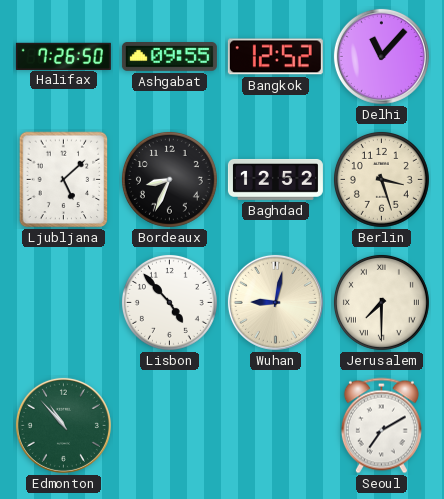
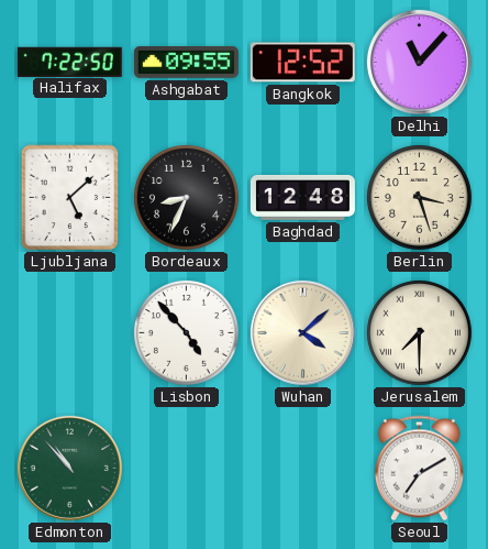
Halifax: 7:26 -> 7:22
Baghdad: 12:52 -> 12:48
Wuhan: 9:02 -> 4:08
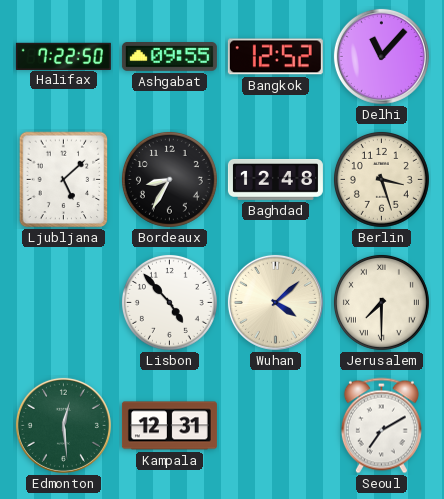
Bordeaux: 8:34 -> 8:35
Edmonton: 10:53 -> 12:29
Kampala: none -> 12:31
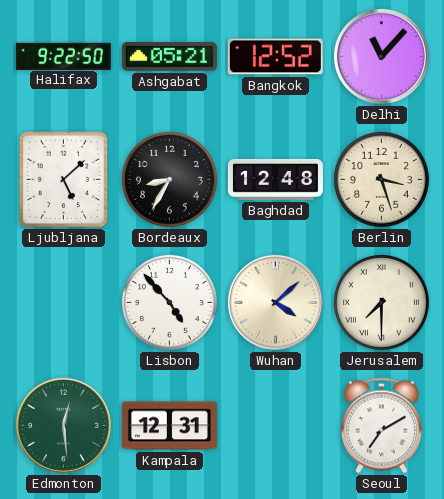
Halifax: 7:22 -> 9:22
Ashgabat: 09:55 -> 05:21
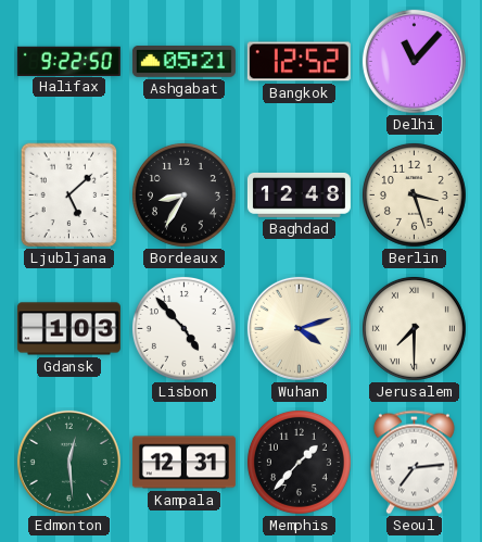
Gdansk: none -> 1:03
Wuhan: 4:08 -> 4:12
Memphis: none -> 1:37
Seoul: 7:10 -> 7:14
